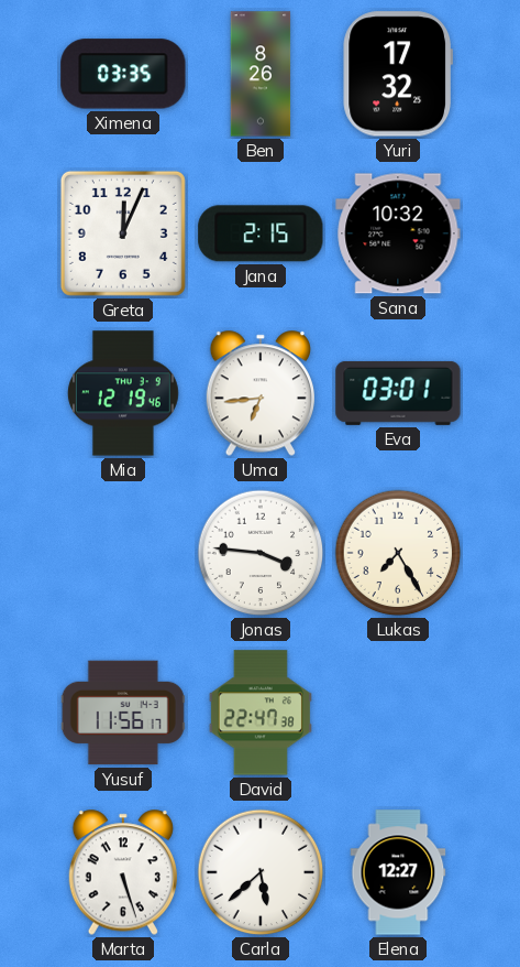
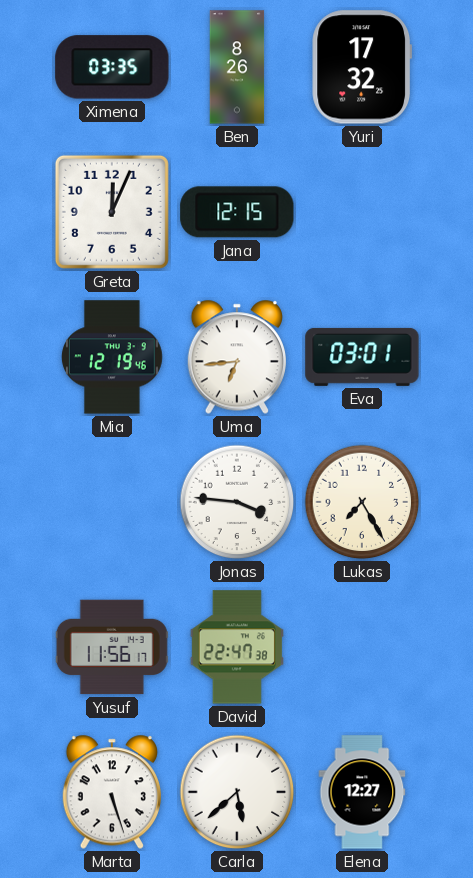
Jana: 2:15 -> 12:15
Sana: 10:32 -> none
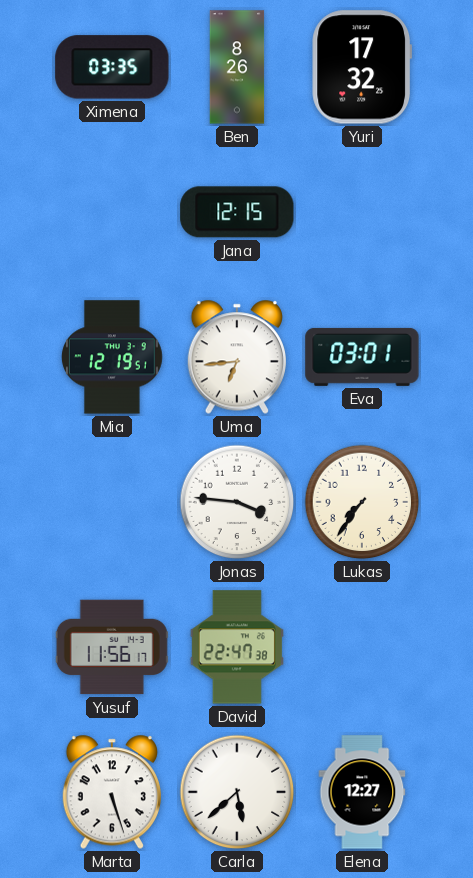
Greta: 12:04 -> none
Mia: 12:19:46 -> 12:19:51
Lukas: 7:25 -> 7:36
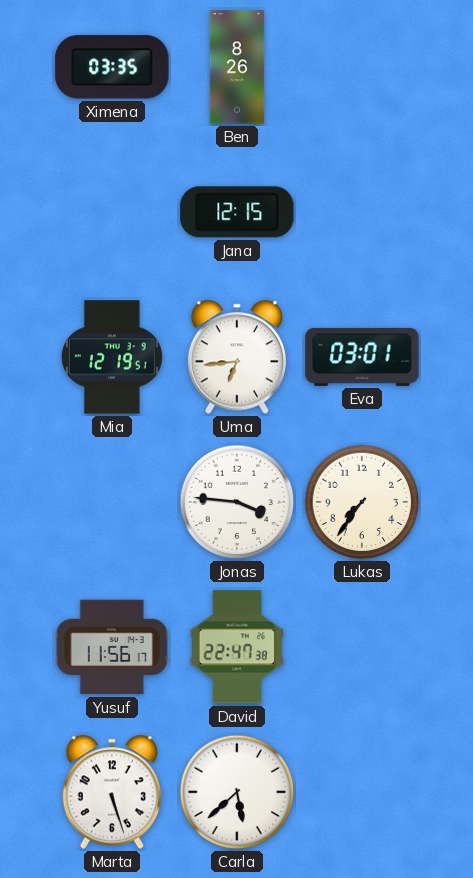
Yuri: 17:32 -> none
Elena: 12:27 -> none
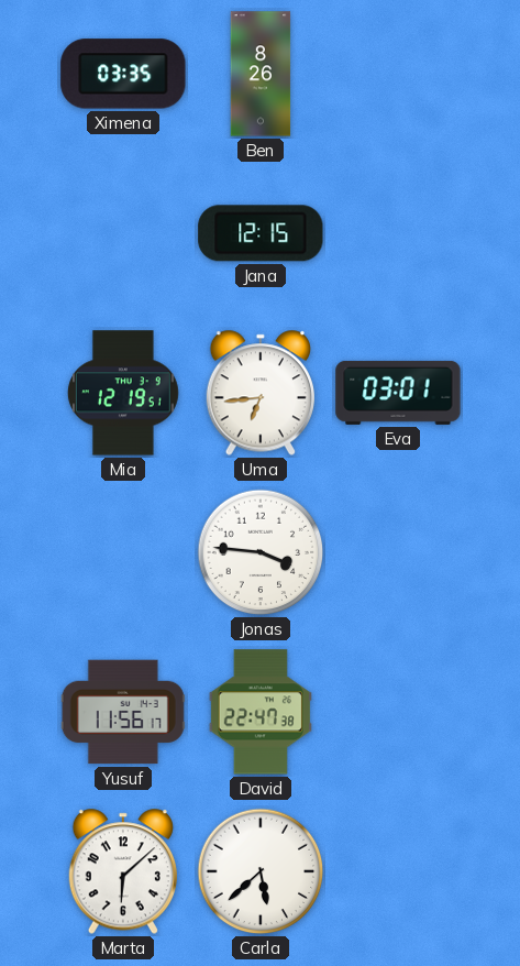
Lukas: 7:36 -> none
Marta: 5:27 -> 6:08
